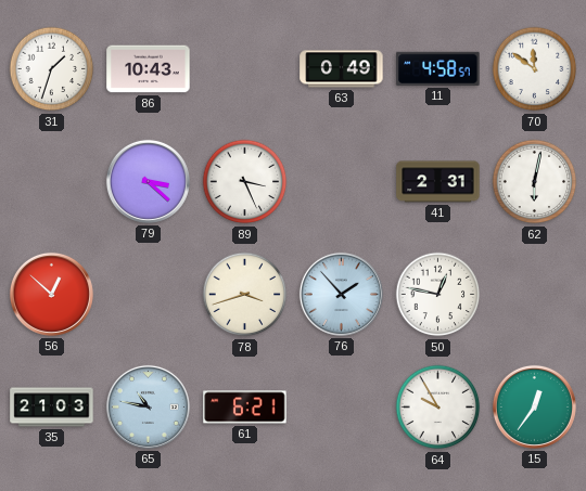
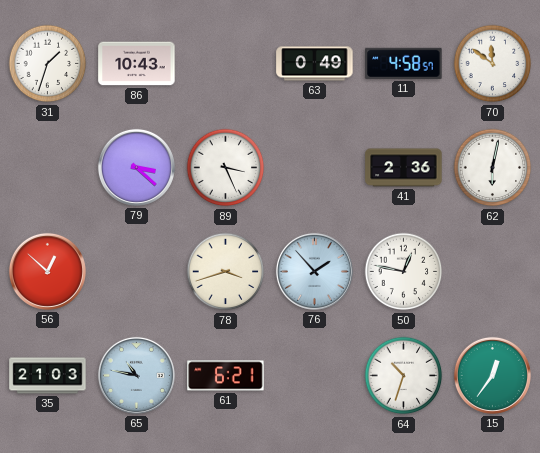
41: 2:31 -> 2:36
64: 9:55 -> 10:33
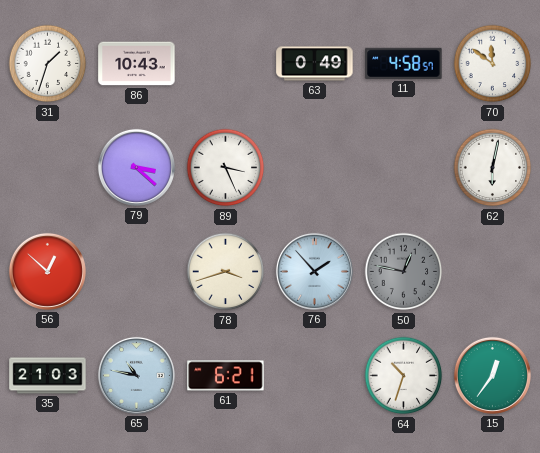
41: 2:36 -> none
50 dial: white -> grey
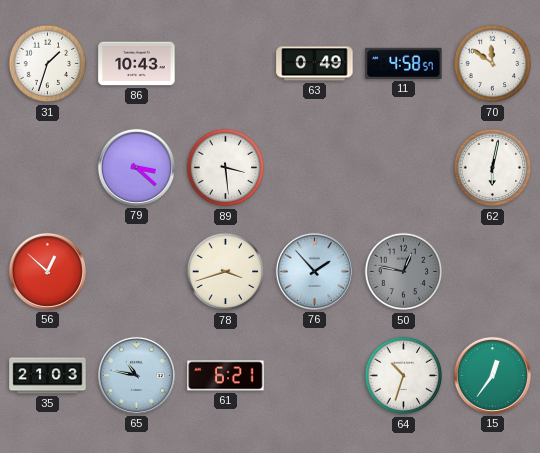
89: 3:26 -> 3:29
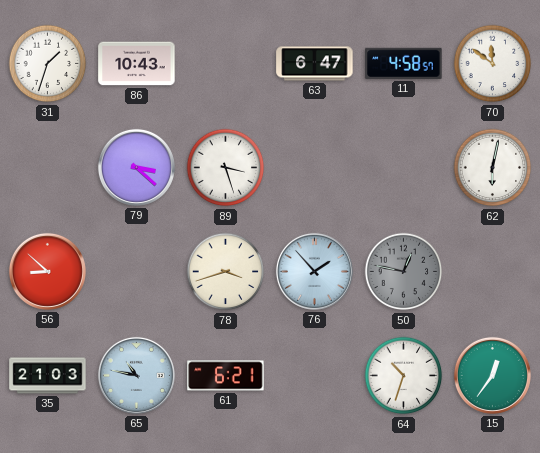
63: 0:49 -> 6:47
89: 3:29 -> 3:27
56: 12:52 -> 8:52
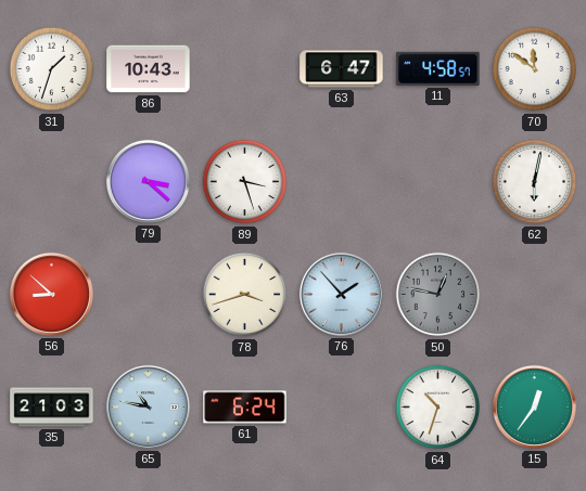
61: 6:21 -> 6:24
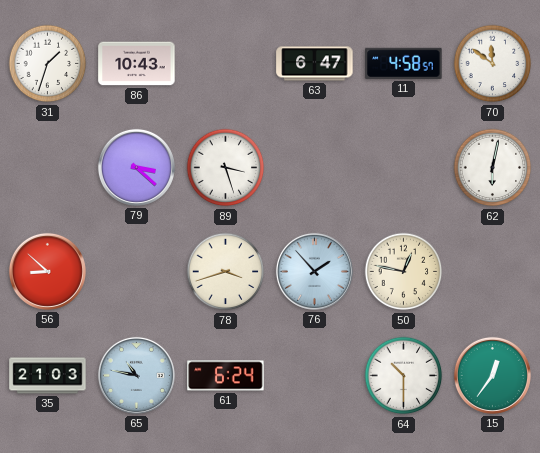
50 dial: grey -> cream
64: 10:33 -> 10:30
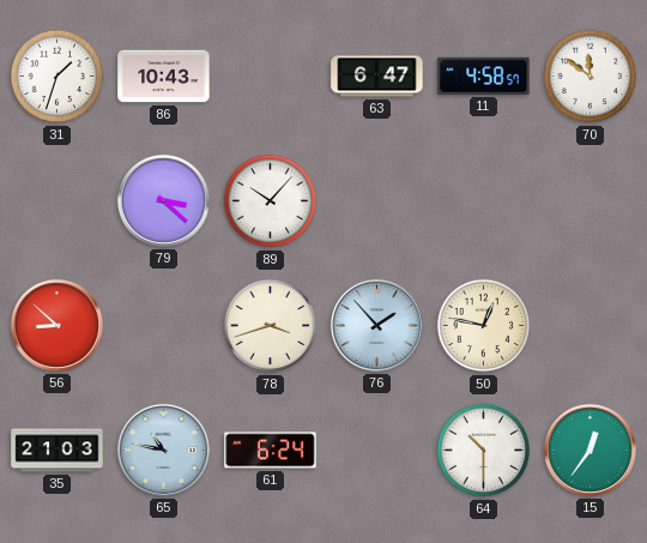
89: 3:27 -> 10:07
62: 6:02 -> none
